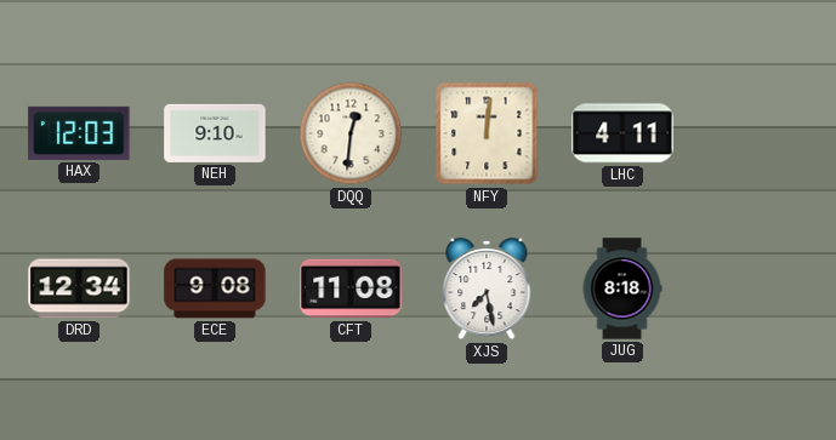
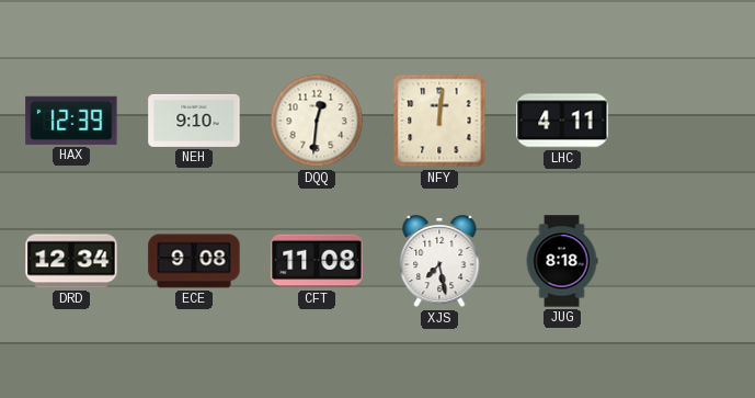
HAX: 12:03 -> 12:39
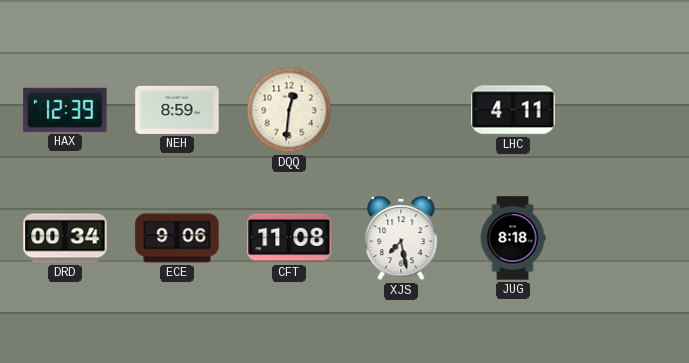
NEH: 9:10 -> 8:59
NFY: 12:01 -> none
DRD: 12:34 -> 00:34
ECE: 9:08 -> 9:06
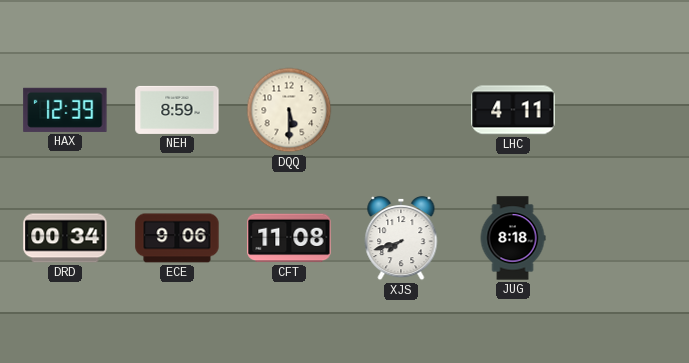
DQQ: 12:31 -> 5:30
XJS: 7:28 -> 7:42
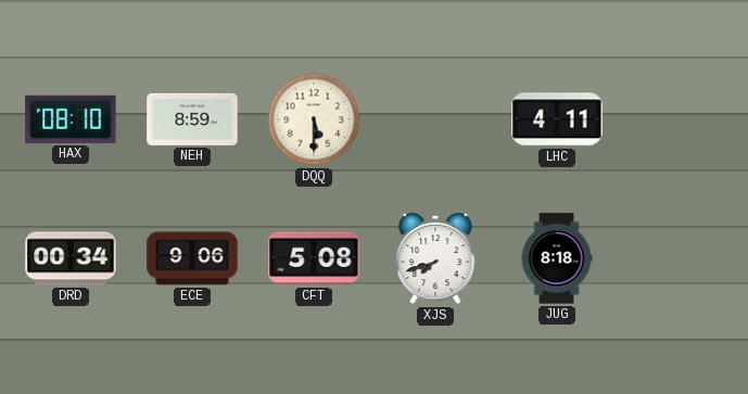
HAX: 12:39 -> 08:10
CFT: 11:08 -> 5:08
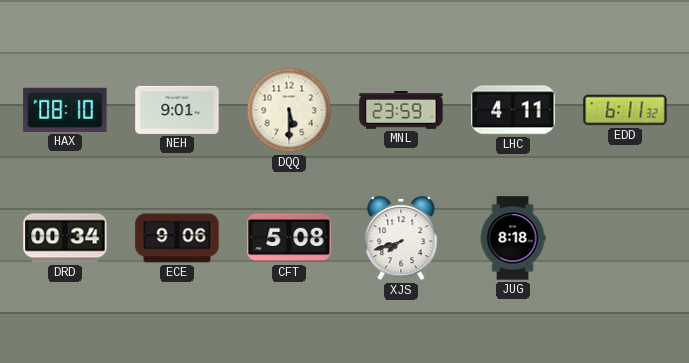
NEH: 8:59 -> 9:01
MNL: none -> 23:59
EDD: none -> 6:11
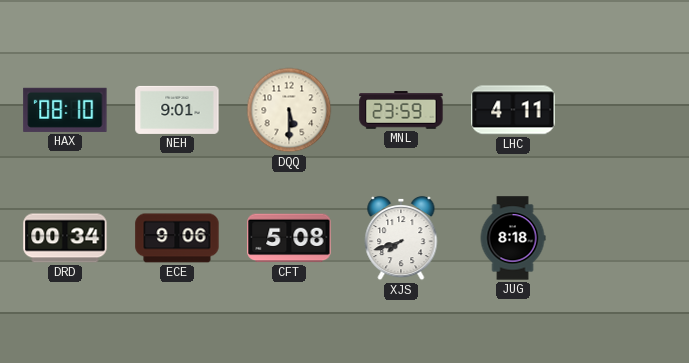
EDD: 6:11 -> none
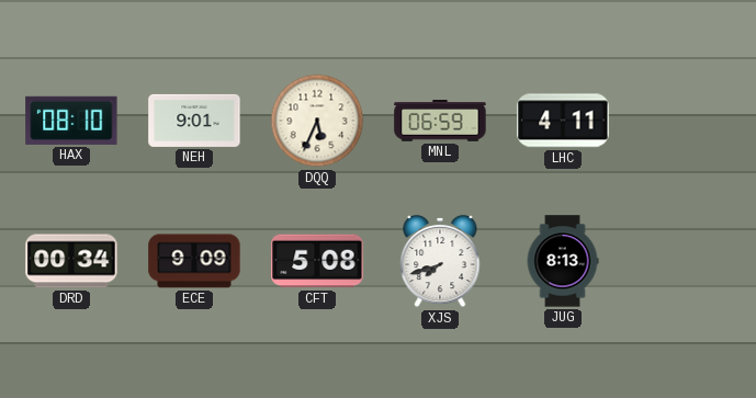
DQQ: 5:30 -> 5:34
MNL: 23:59 -> 06:59
ECE: 9:06 -> 9:09
JUG: 8:18 -> 8:13
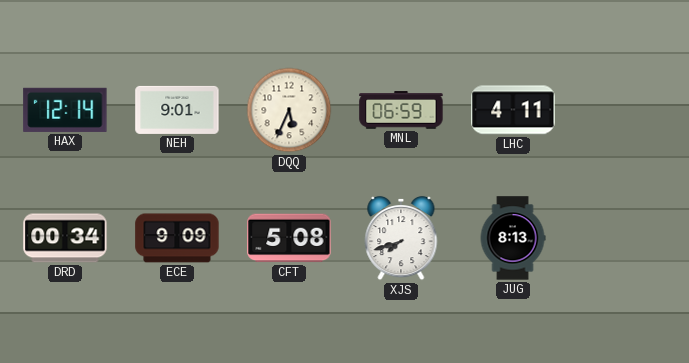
HAX: 08:10 -> 12:14
